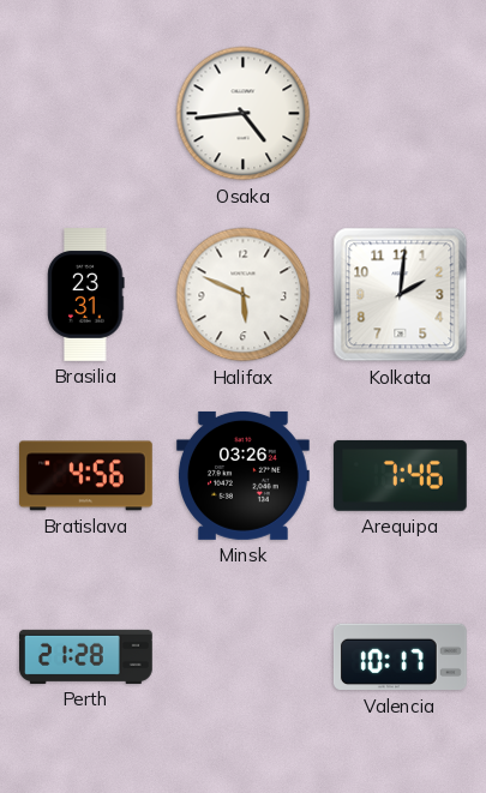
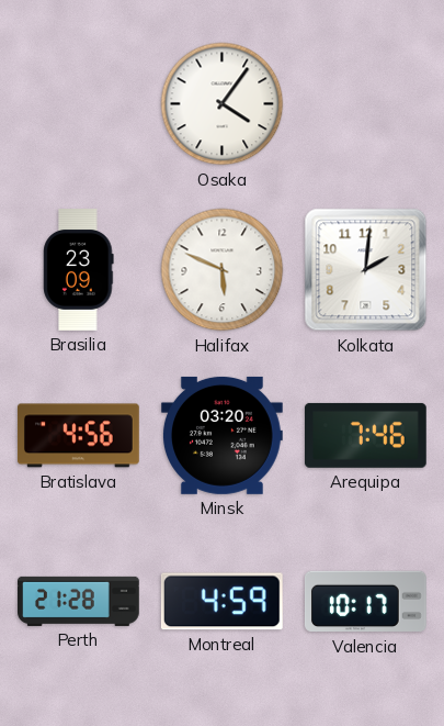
Osaka: 4:44 -> 4:06
Brasilia: 23:31 -> 23:09
Minsk: 03:26 -> 03:20
Montreal: none -> 4:59
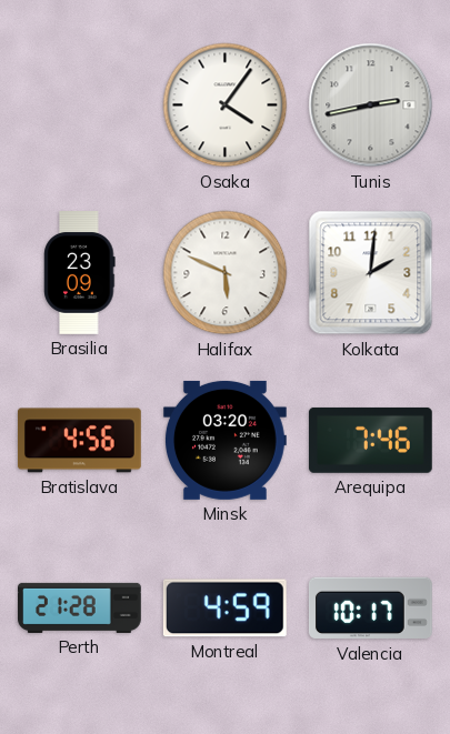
Tunis: none -> 2:43
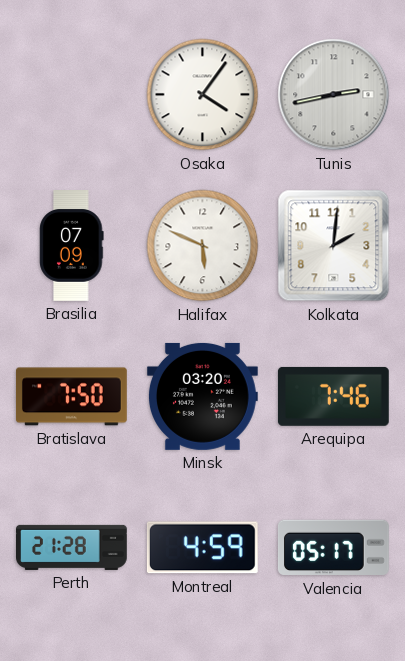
Brasilia: 23:09 -> 07:09
Bratislava: 4:56 -> 7:50
Valencia: 10:17 -> 05:17
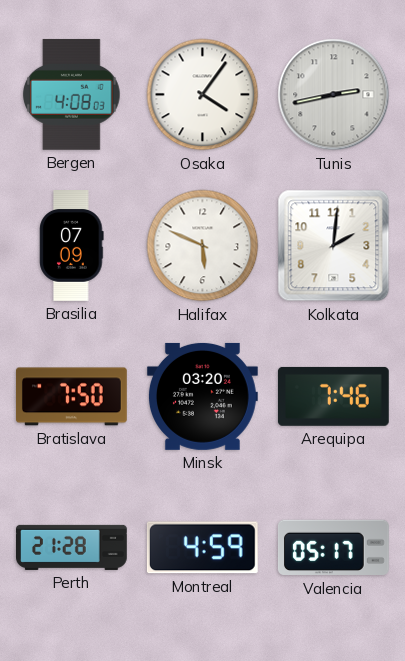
Bergen: none -> 4:08
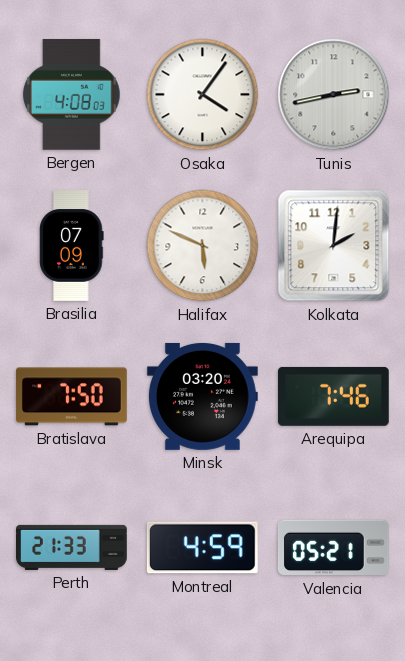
Perth: 21:28 -> 21:33
Valencia: 05:17 -> 05:21
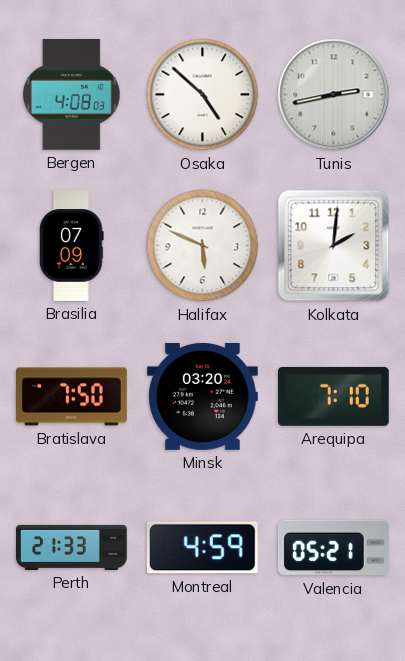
Osaka: 4:06 -> 4:52
Arequipa: 7:46 -> 7:10
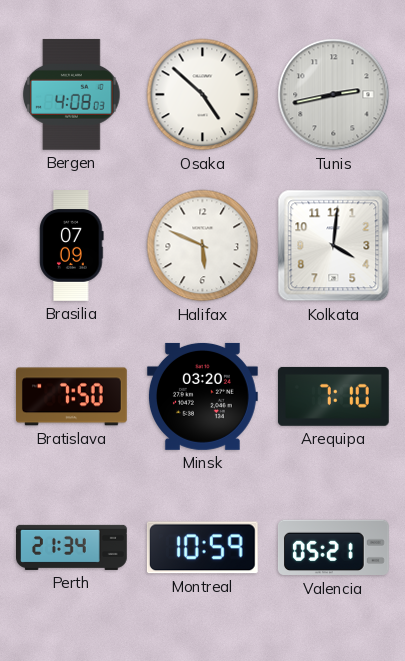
Kolkata: 2:01 -> 4:01
Perth: 21:33 -> 21:34
Montreal: 4:59 -> 10:59
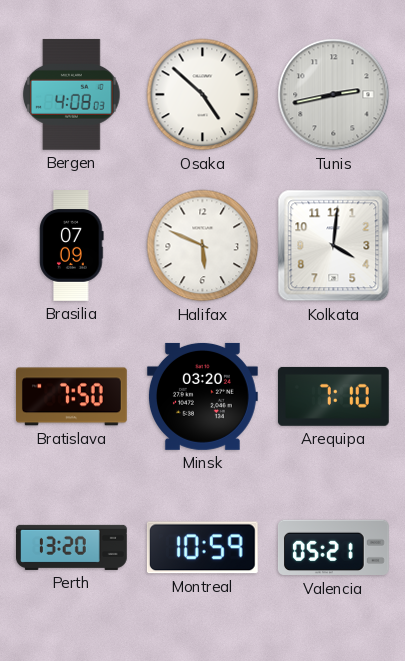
Perth: 21:34 -> 13:20
